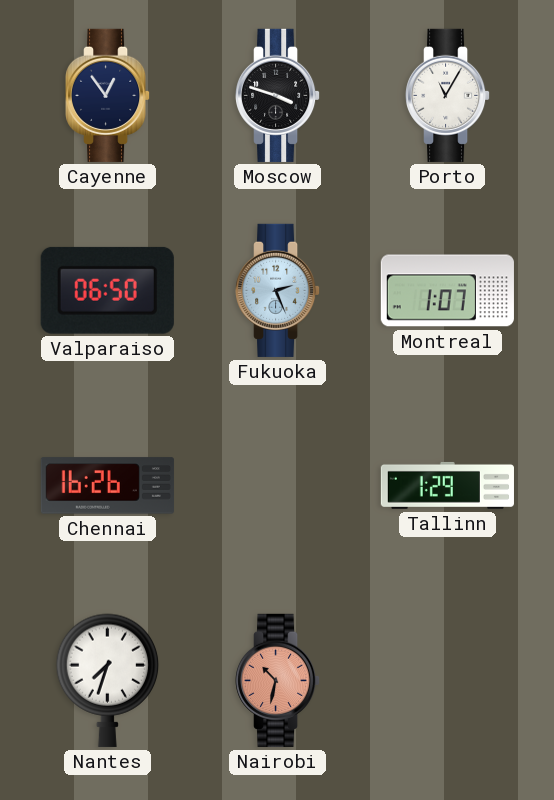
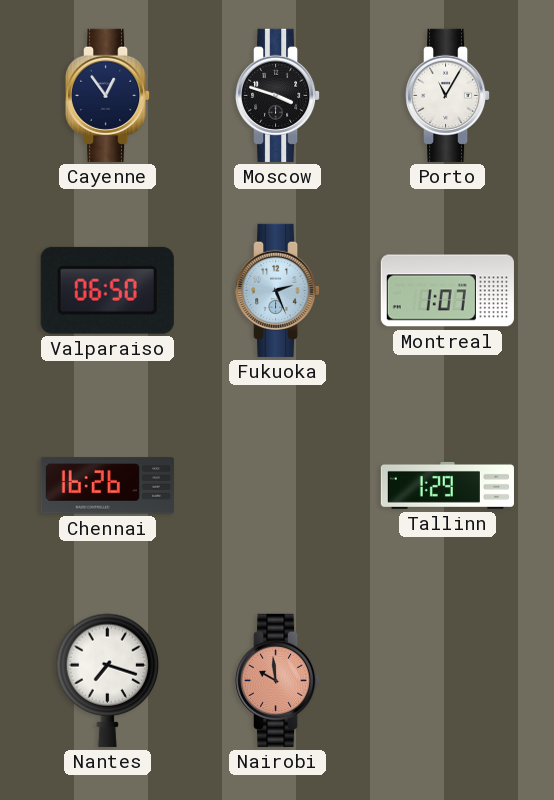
Nantes: 7:33 -> 7:18
Nairobi: 10:32 -> 9:59
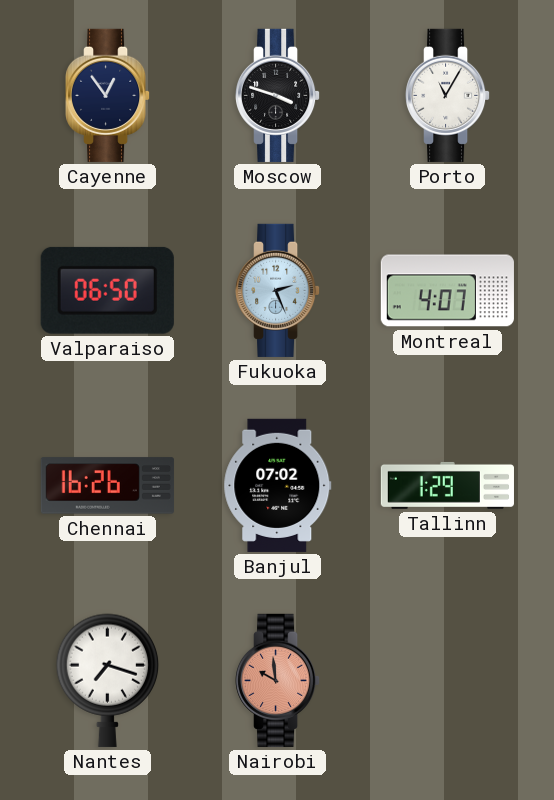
Montreal: 1:07 -> 4:07
Banjul: none -> 07:02
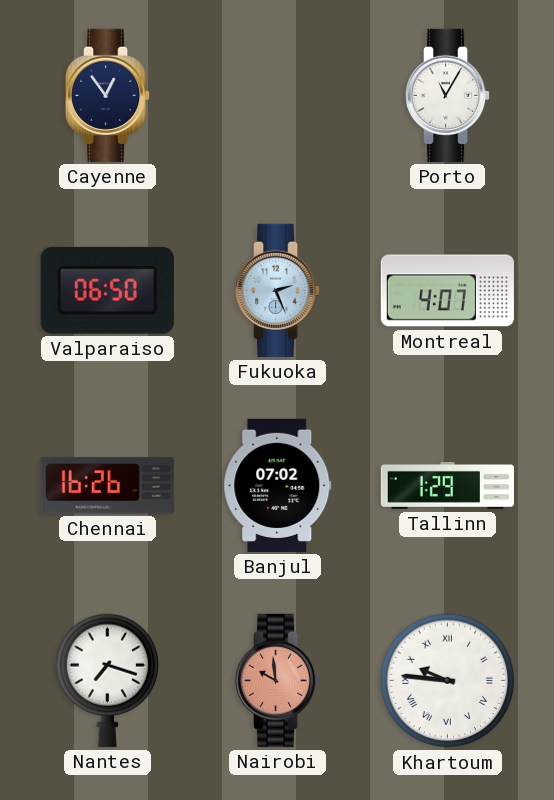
Moscow: 3:48 -> none
Khartoum: none -> 9:46
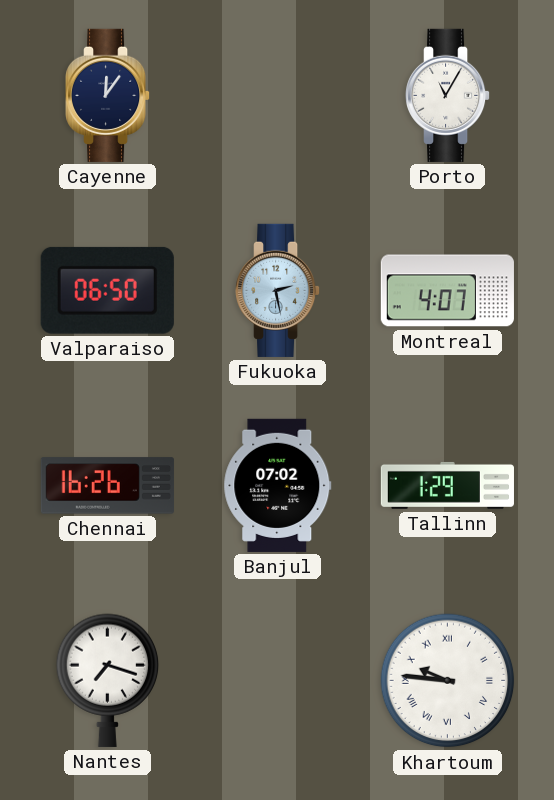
Cayenne: 12:54 -> 12:06
Fukuoka: 2:26 -> 2:28
Nairobi: 9:59 -> none
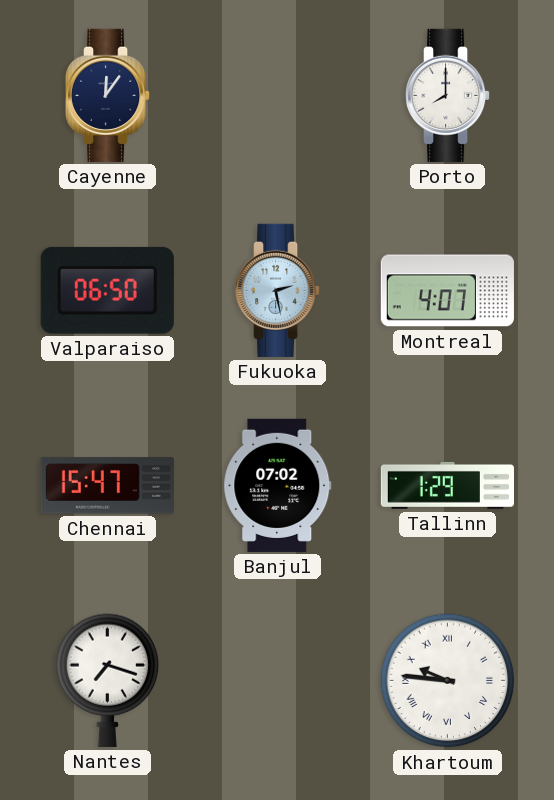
Porto: 11:05 -> 8:00
Chennai: 16:26 -> 15:47
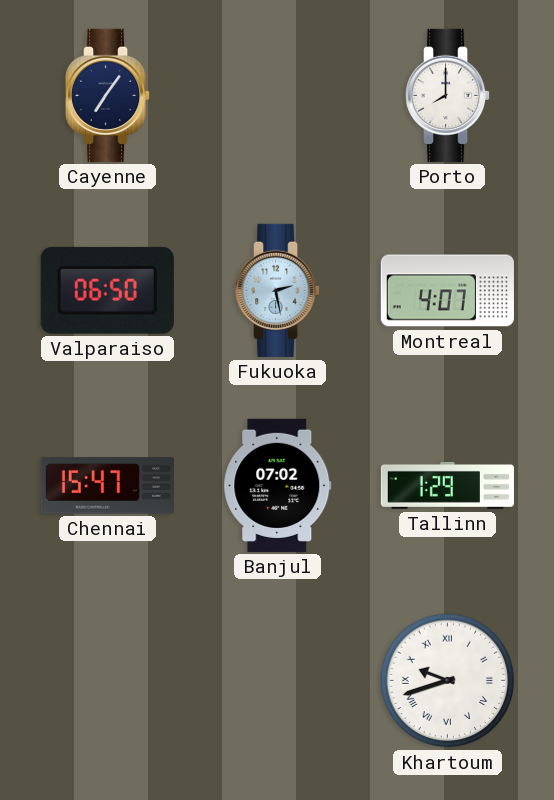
Cayenne: 12:06 -> 7:06
Nantes: 7:18 -> none
Khartoum: 9:46 -> 9:42
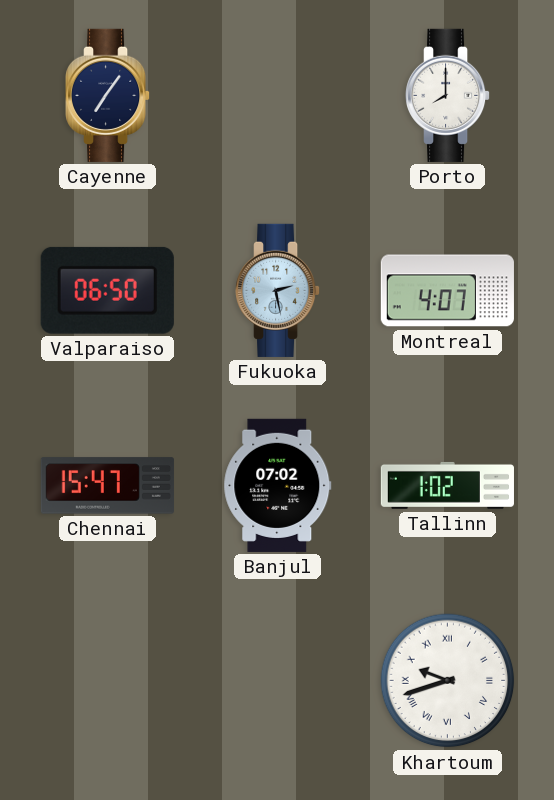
Tallinn: 1:29 -> 1:02
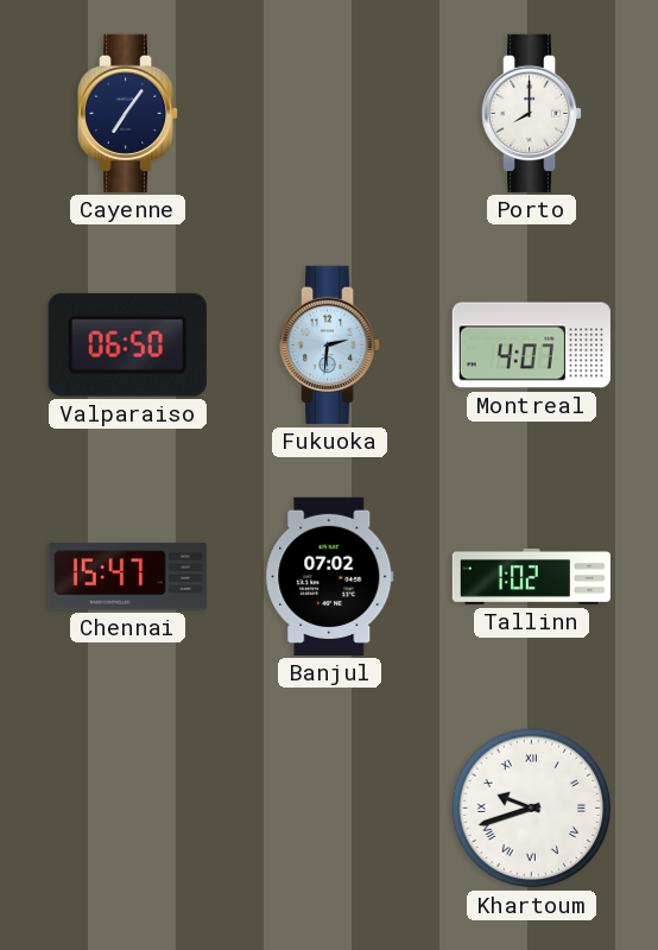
Fukuoka: 2:28 -> 2:31
